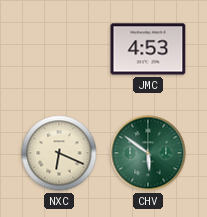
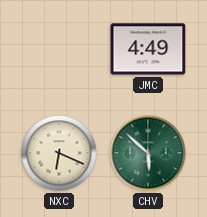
JMC: 4:53 -> 4:49
CHV: 5:51 -> 5:52
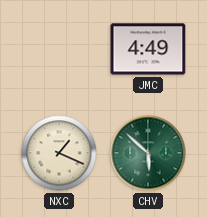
NXC: 6:19 -> 1:19
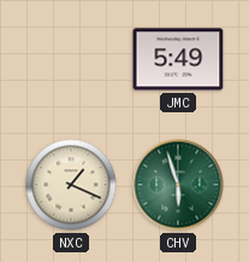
JMC: 4:49 -> 5:49
CHV: 5:52 -> 5:57
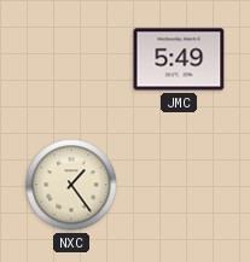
NXC: 1:19 -> 1:24
CHV: 5:57 -> none
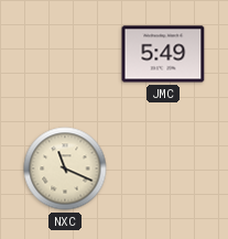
NXC: 1:24 -> 11:19
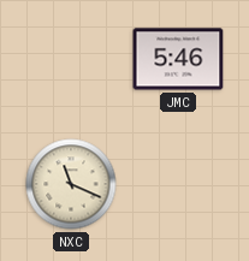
JMC: 5:49 -> 5:46
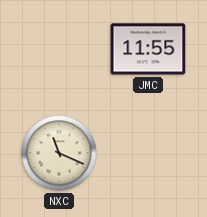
JMC: 5:46 -> 11:55
